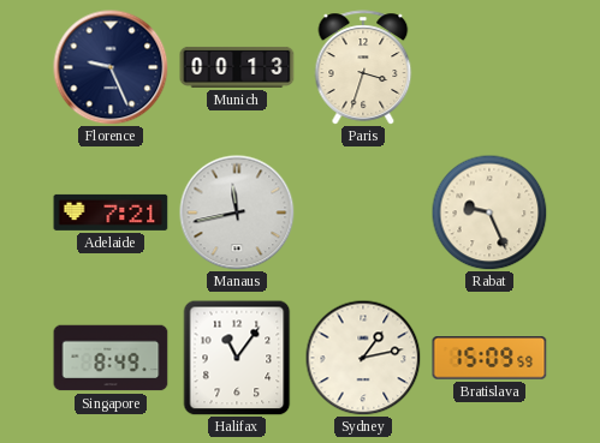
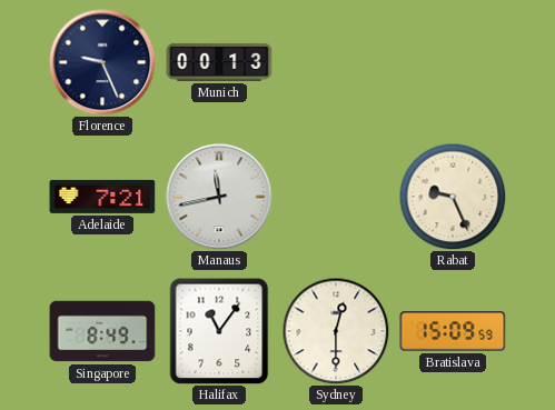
Paris: 3:33 -> none
Sydney: 1:13 -> 12:30
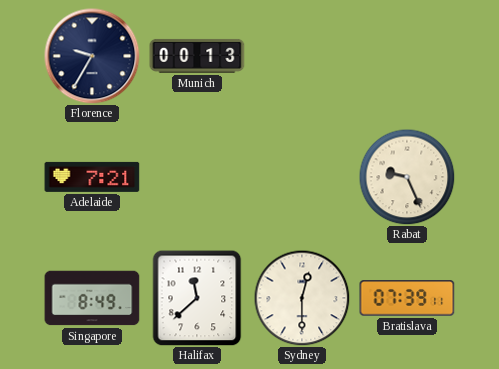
Florence: 9:26 -> 9:35
Manaus: 11:43 -> none
Halifax: 11:06 -> 11:38
Bratislava: 15:09 -> 07:39
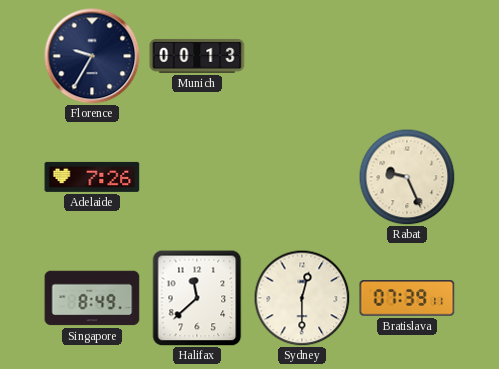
Adelaide: 7:21 -> 7:26
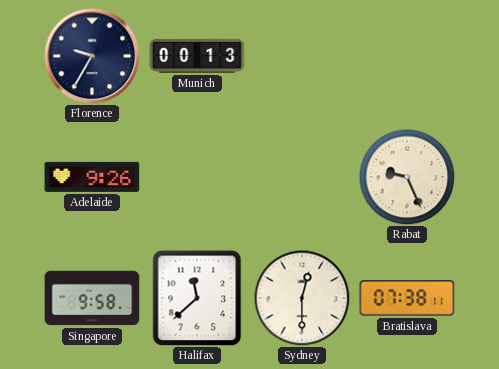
Adelaide: 7:26 -> 9:26
Singapore: 8:49 -> 9:58
Bratislava: 07:39 -> 07:38
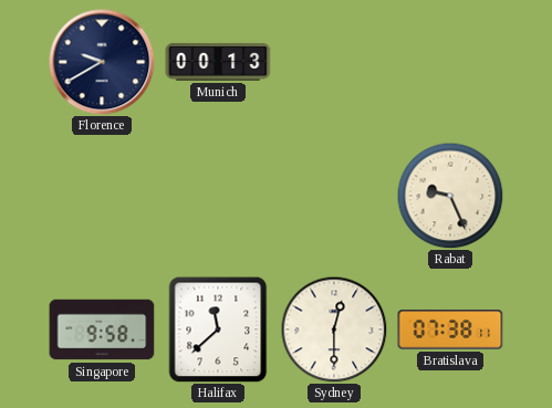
Florence: 9:35 -> 9:40
Adelaide: 9:26 -> none
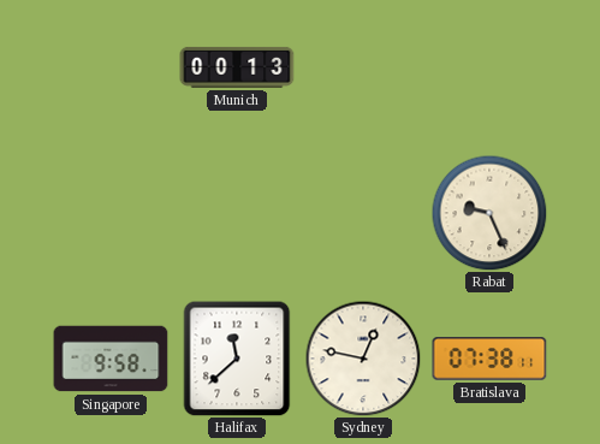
Florence: 9:40 -> none
Sydney: 12:30 -> 12:47
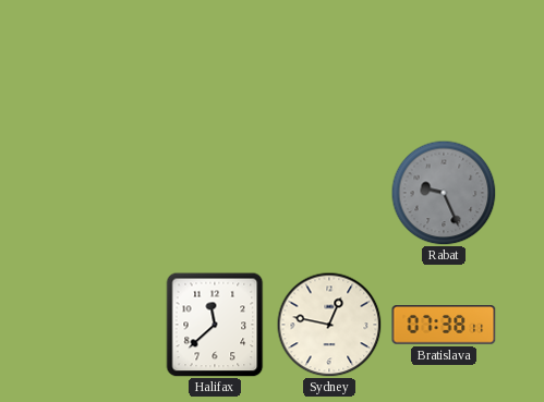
Munich: 00:13 -> none
Rabat dial: cream -> grey
Singapore: 9:58 -> none
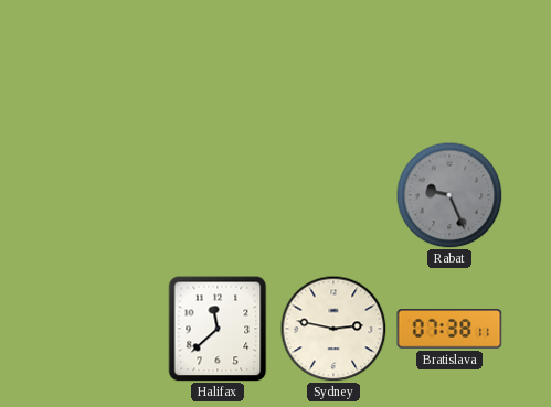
Sydney: 12:47 -> 2:47
